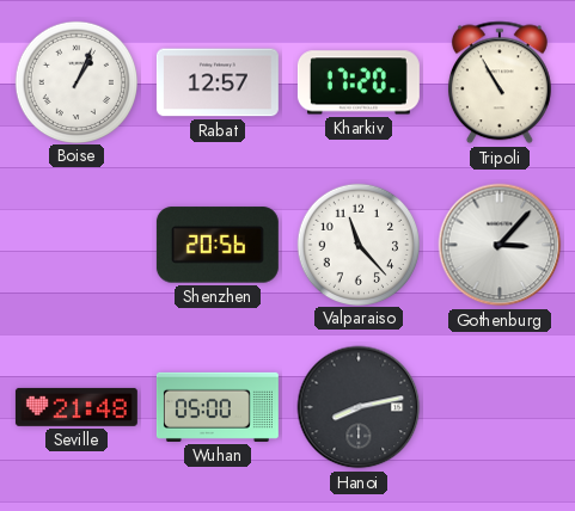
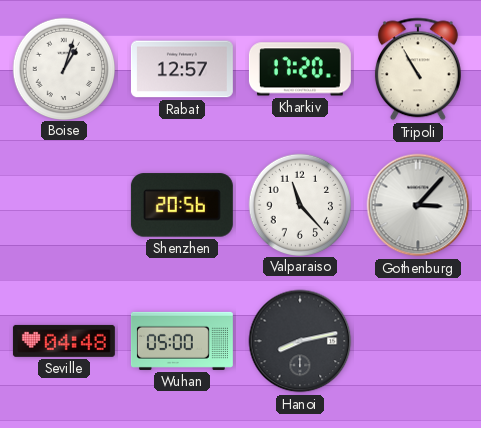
Boise: 1:04 -> 1:03
Seville: 21:48 -> 04:48
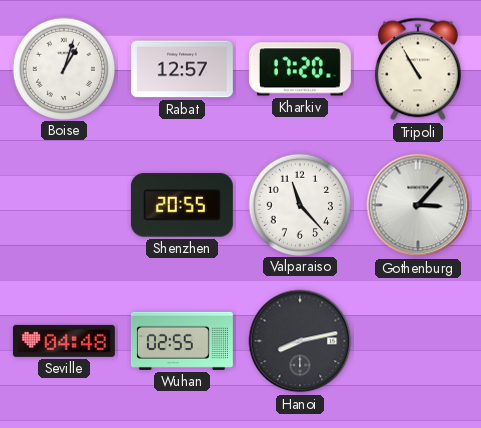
Shenzhen: 20:56 -> 20:55
Wuhan: 05:00 -> 02:55
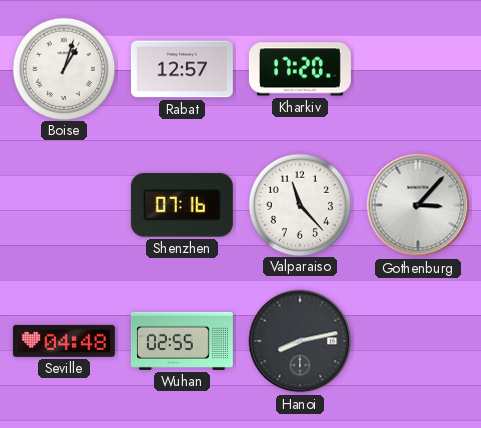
Tripoli: 10:55 -> none
Shenzhen: 20:55 -> 07:16
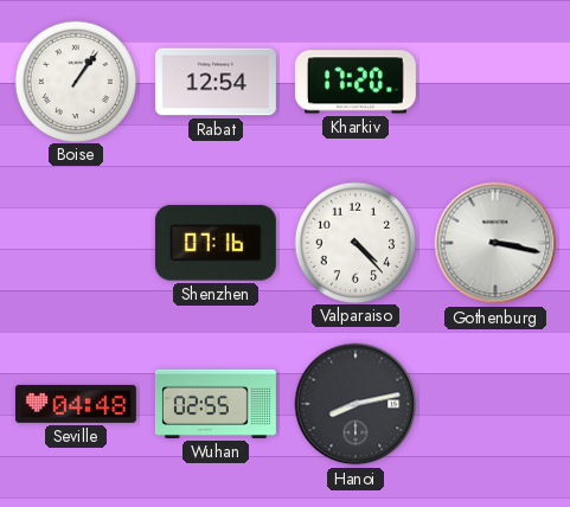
Boise: 1:03 -> 1:06
Rabat: 12:57 -> 12:54
Valparaiso: 11:23 -> 4:23
Gothenburg: 3:07 -> 3:17
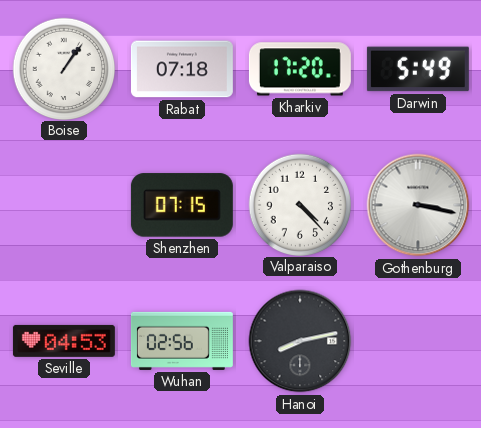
Rabat: 12:54 -> 07:18
Darwin: none -> 5:49
Shenzhen: 07:16 -> 07:15
Seville: 04:48 -> 04:53
Wuhan: 02:55 -> 02:56
